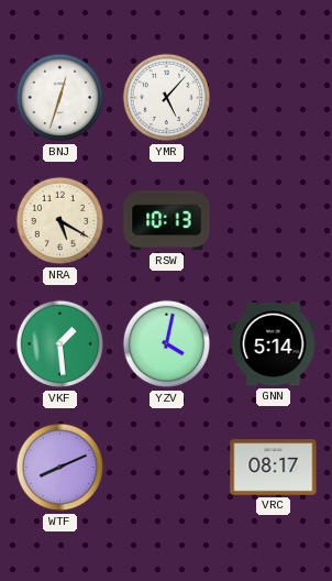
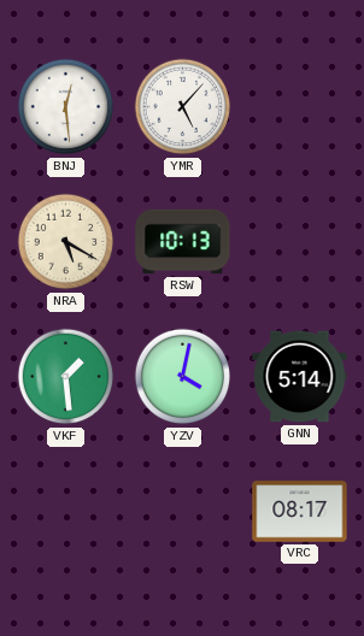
BNJ: 12:33 -> 12:29
WTF: 8:11 -> none
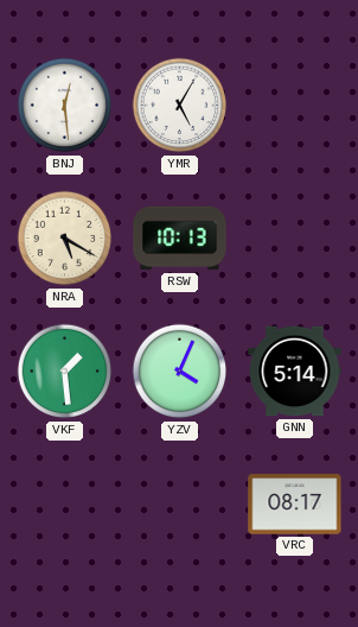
YMR: 5:07 -> 5:05
YZV: 4:02 -> 4:04
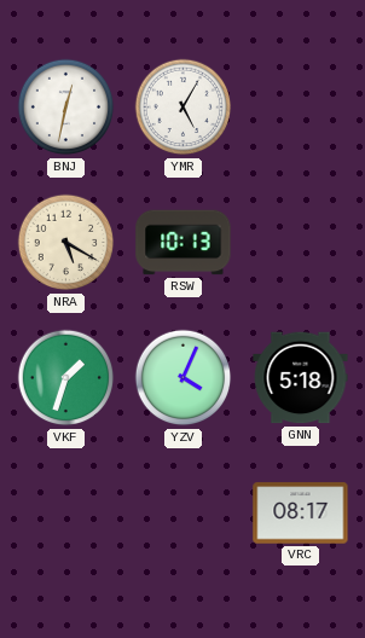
BNJ: 12:29 -> 12:32
VKF: 1:29 -> 1:33
GNN: 5:14 -> 5:18
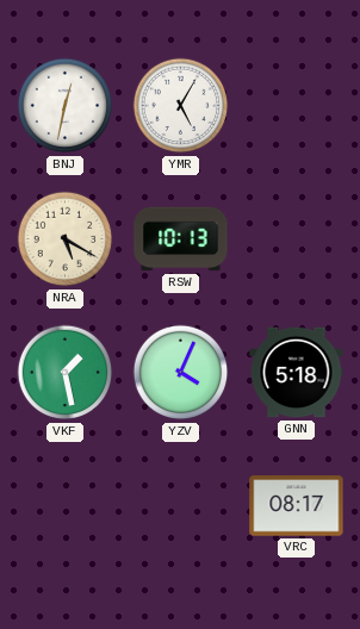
VKF: 1:33 -> 1:28
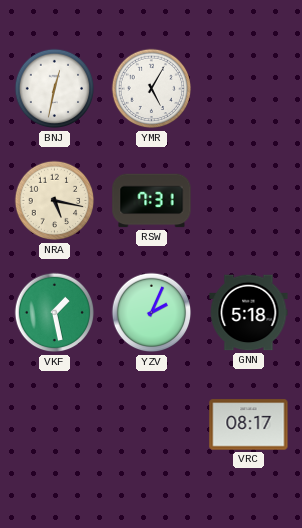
NRA: 5:20 -> 5:17
RSW: 10:13 -> 7:31
YZV: 4:04 -> 2:04
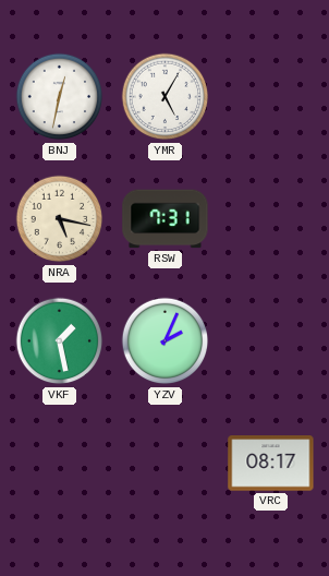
GNN: 5:18 -> none
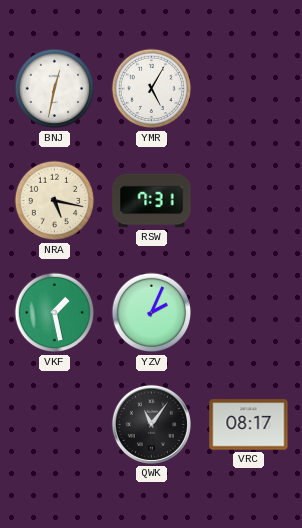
QWK: none -> 11:06
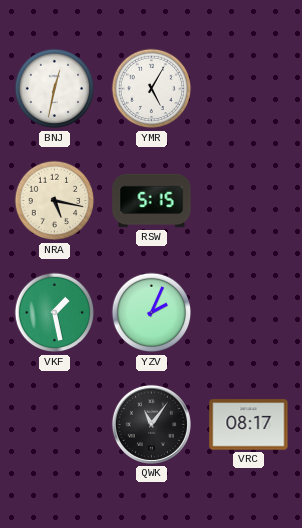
RSW: 7:31 -> 5:15
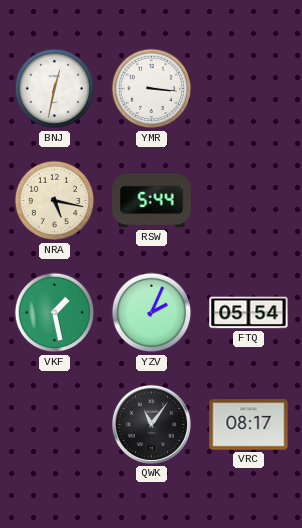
YMR: 5:05 -> 3:16
RSW: 5:15 -> 5:44
FTQ: none -> 05:54
